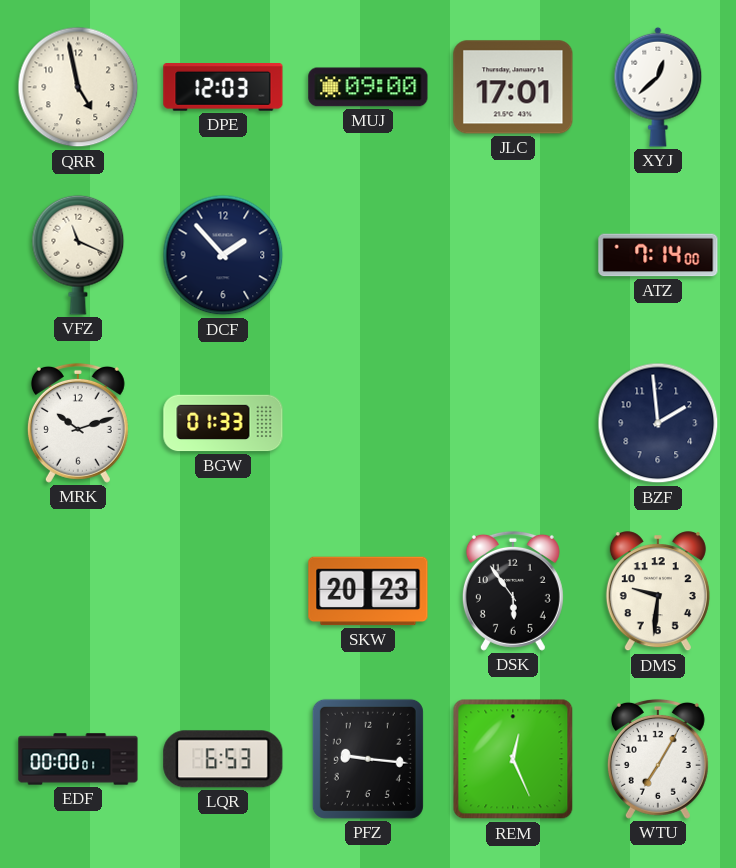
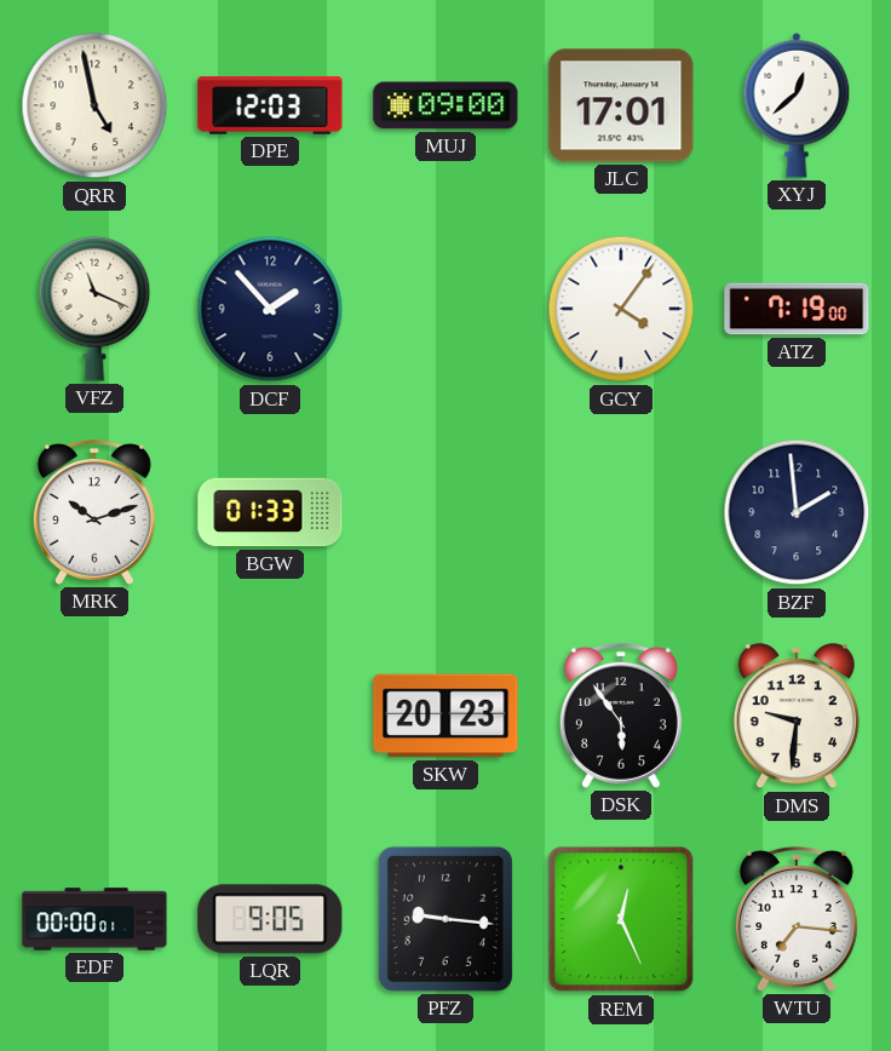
GCY: none -> 4:06
ATZ: 7:14 -> 7:19
LQR: 6:53 -> 9:05
WTU: 7:05 -> 7:16
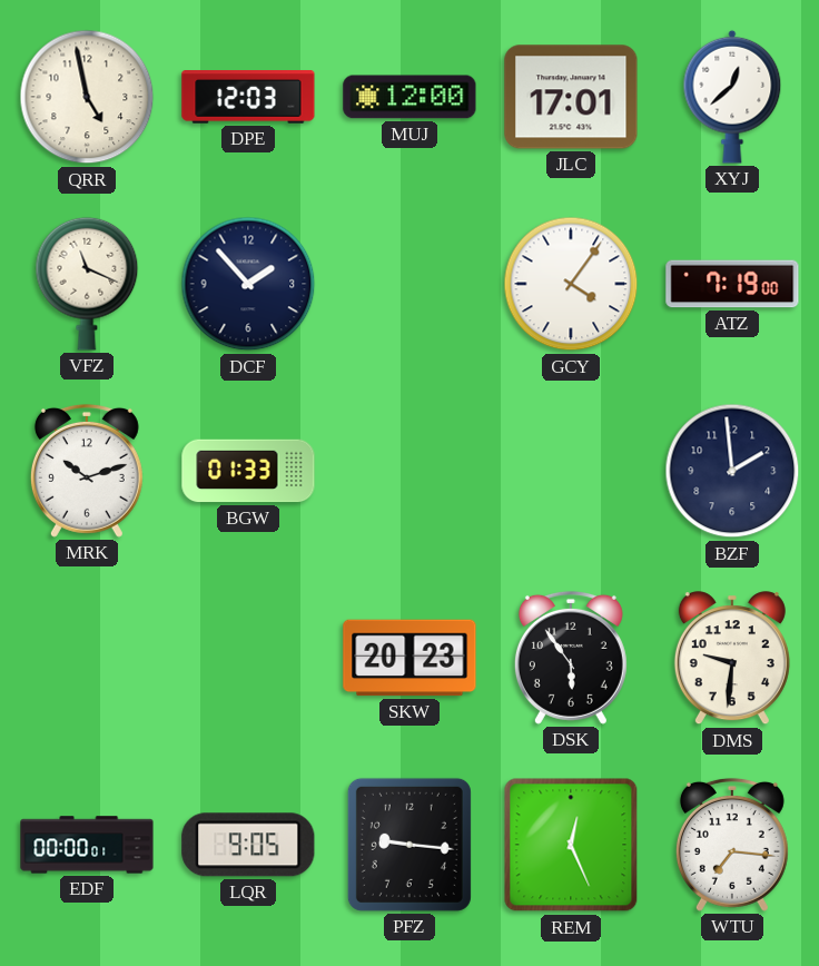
MUJ: 09:00 -> 12:00
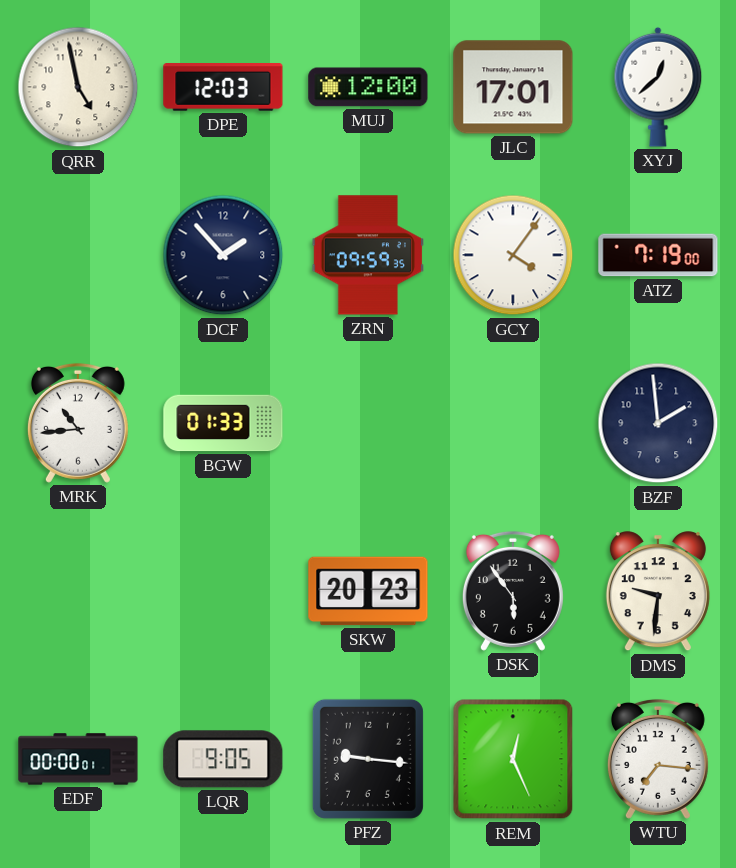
VFZ: 11:19 -> none
ZRN: none -> 09:59
MRK: 10:12 -> 10:44
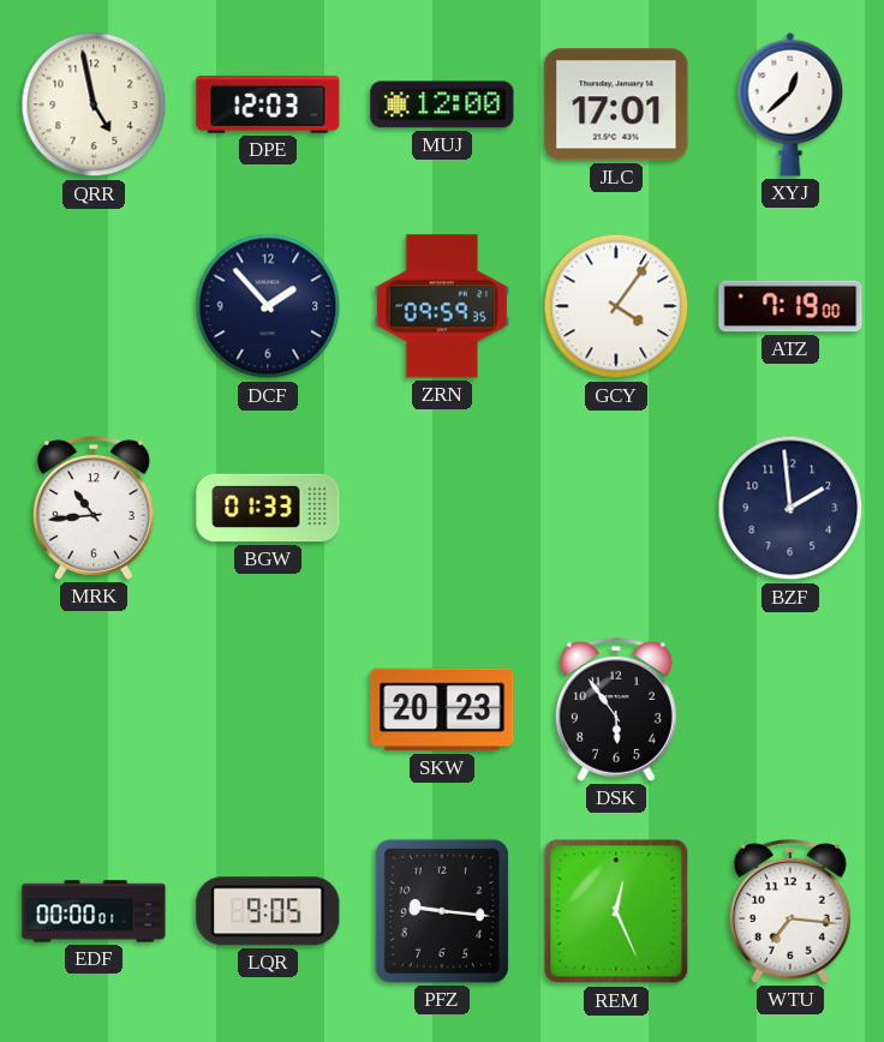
DMS: 9:31 -> none
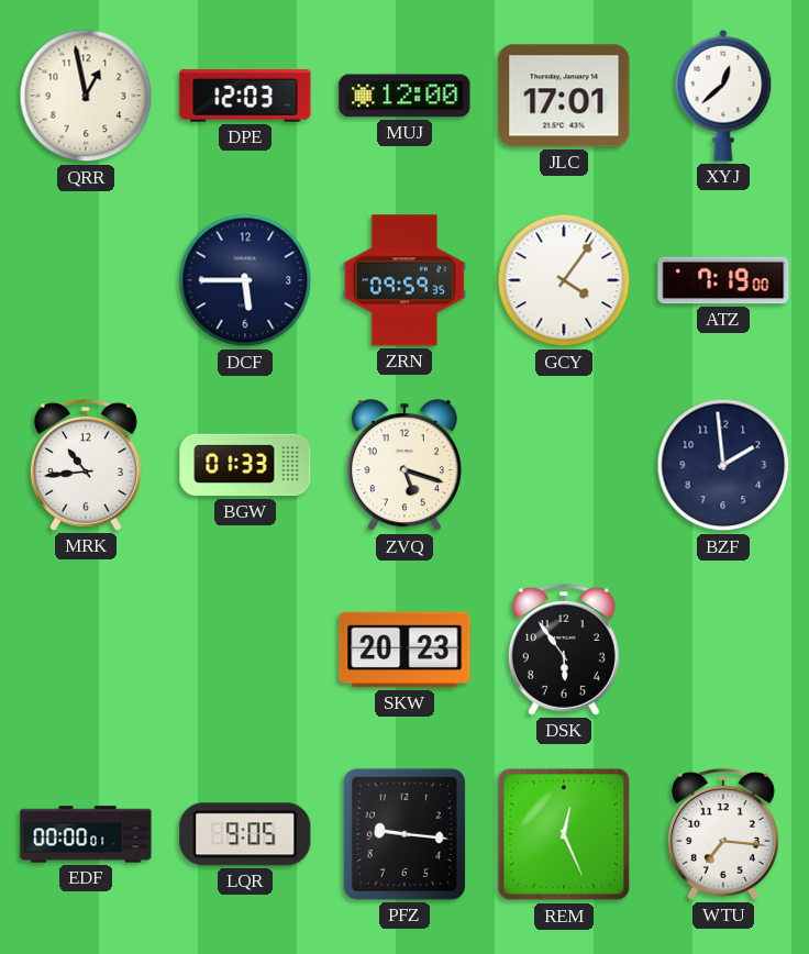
QRR: 4:58 -> 12:58
DCF: 1:53 -> 5:45
ZVQ: none -> 5:18
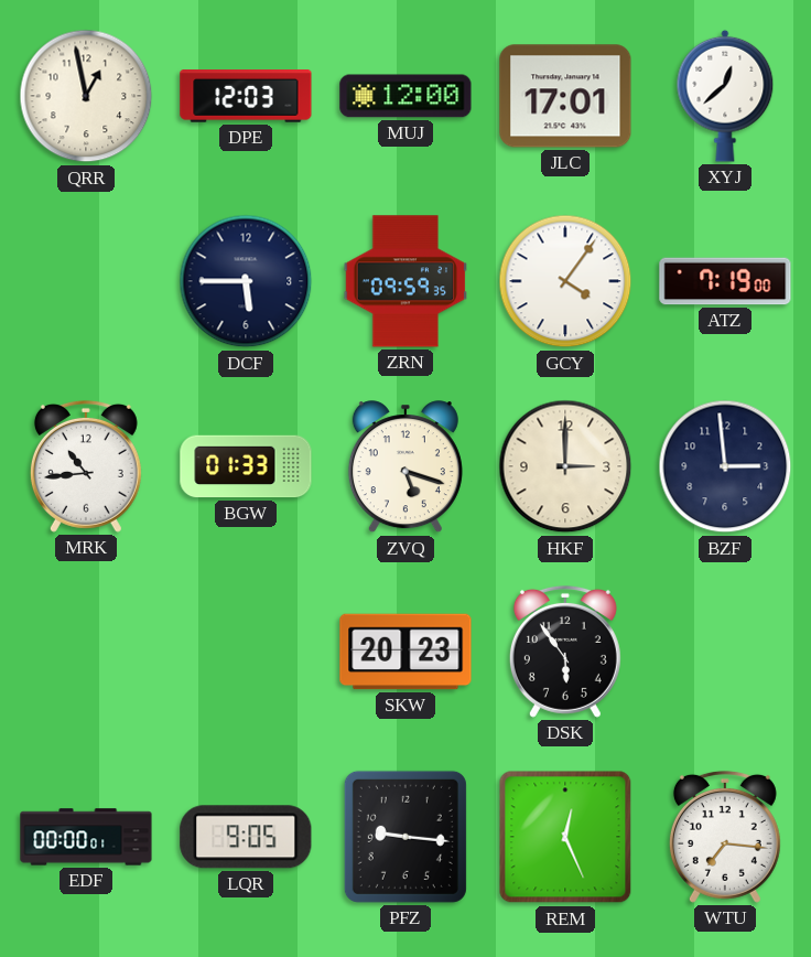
HKF: none -> 3:00
BZF: 1:59 -> 2:59
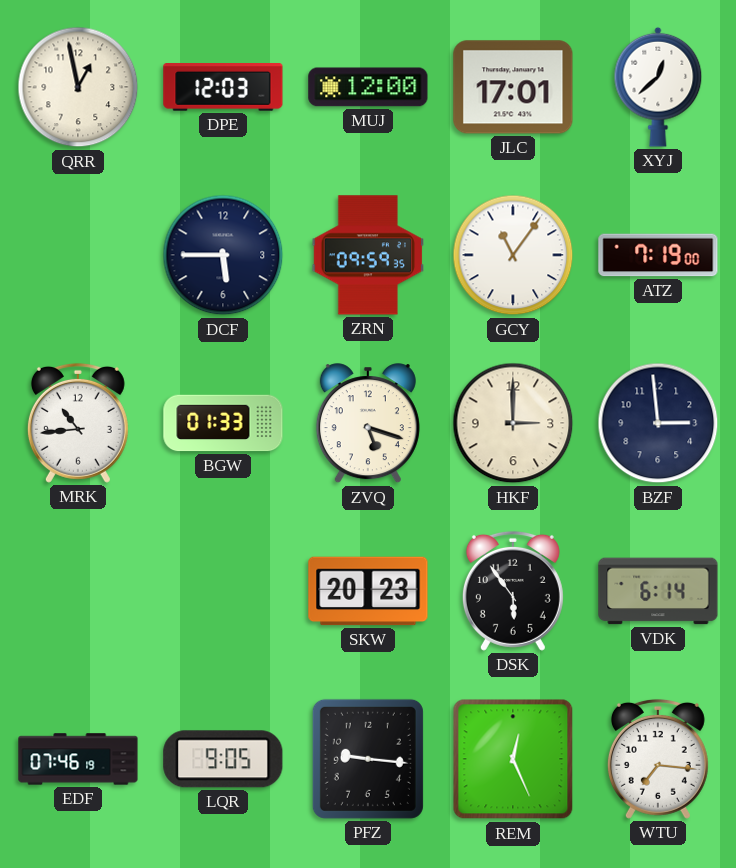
GCY: 4:06 -> 11:06
VDK: none -> 6:14
EDF: 00:00 -> 07:46
